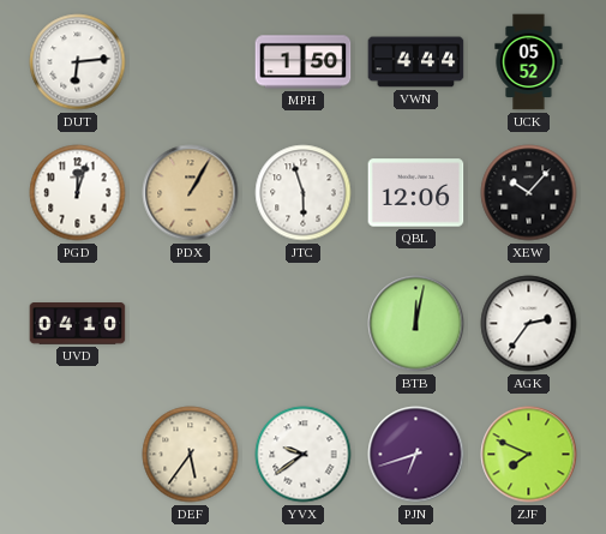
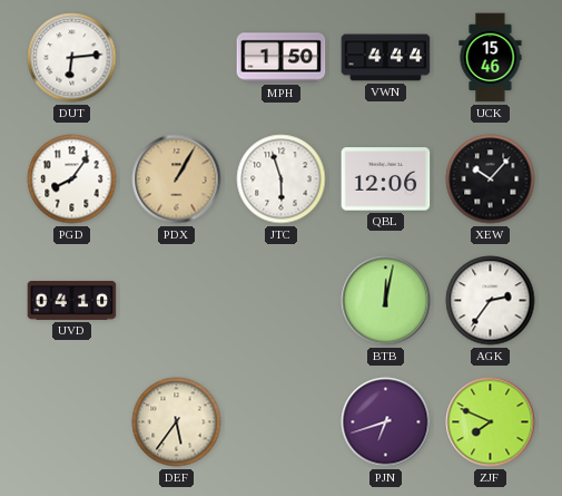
UCK: 05:52 -> 15:46
PGD: 12:03 -> 8:06
YVX: 9:39 -> none
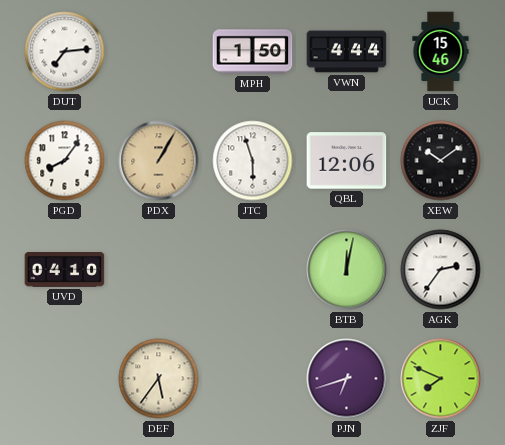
DUT: 6:14 -> 7:14
XEW: 10:07 -> 10:09
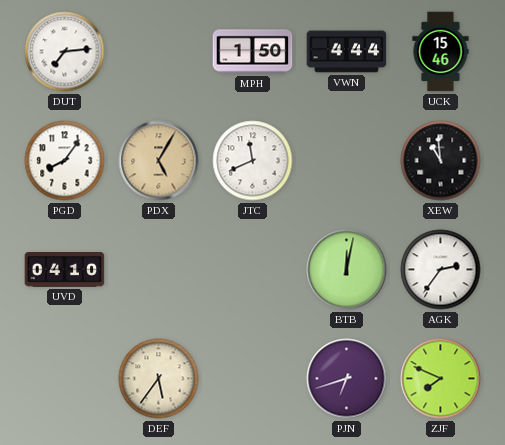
PDX: 1:05 -> 5:05
JTC: 5:57 -> 11:41
QBL: 12:06 -> none
XEW: 10:09 -> 10:59
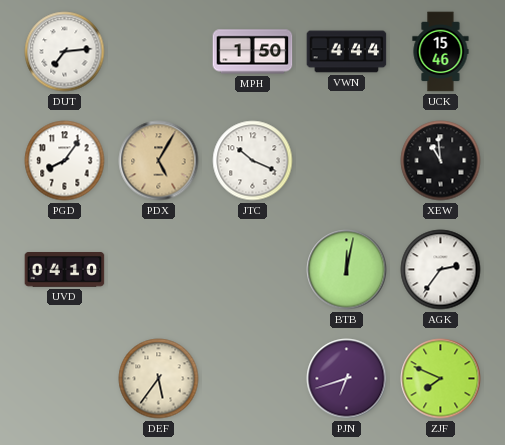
JTC: 11:41 -> 10:19
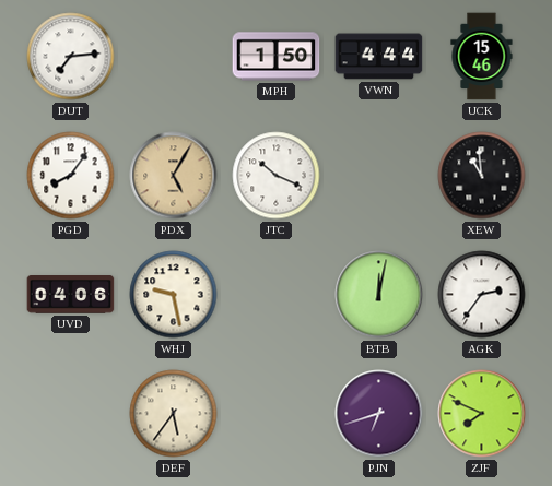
UVD: 04:10 -> 04:06
WHJ: none -> 9:28
